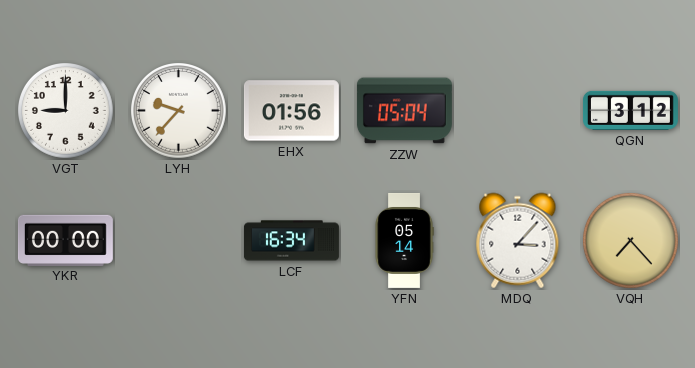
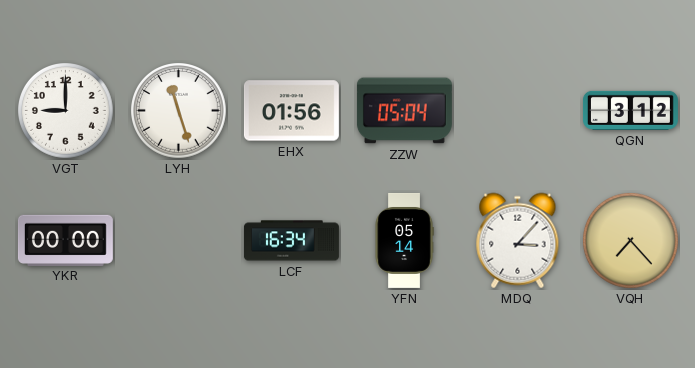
LYH: 9:37 -> 11:27
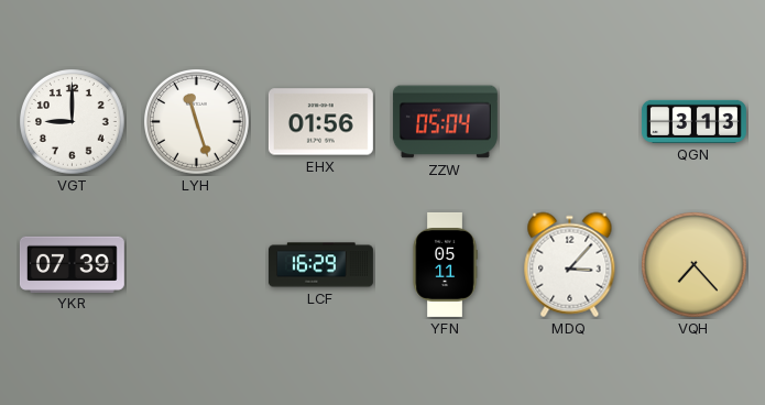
QGN: 3:12 -> 3:13
YKR: 00:00 -> 07:39
LCF: 16:34 -> 16:29
YFN: 05:14 -> 05:11
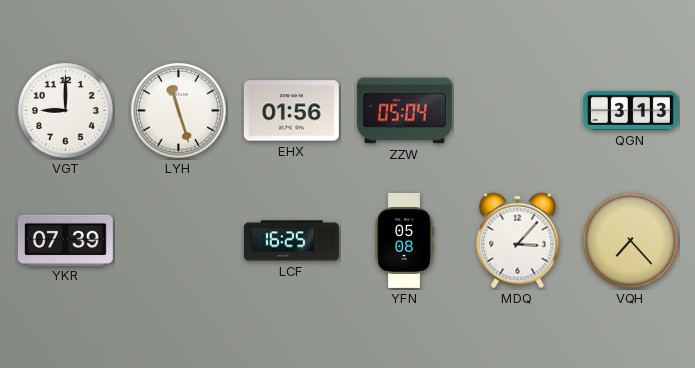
LCF: 16:29 -> 16:25
YFN: 05:11 -> 05:08
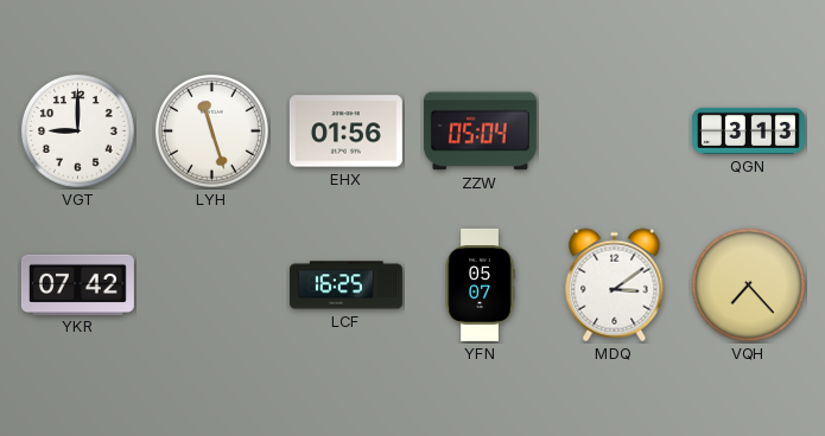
YKR: 07:39 -> 07:42
YFN: 05:08 -> 05:07
MDQ: 3:07 -> 3:09
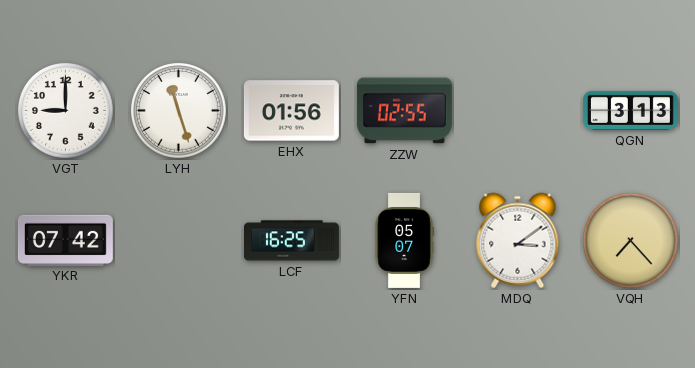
ZZW: 05:04 -> 02:55
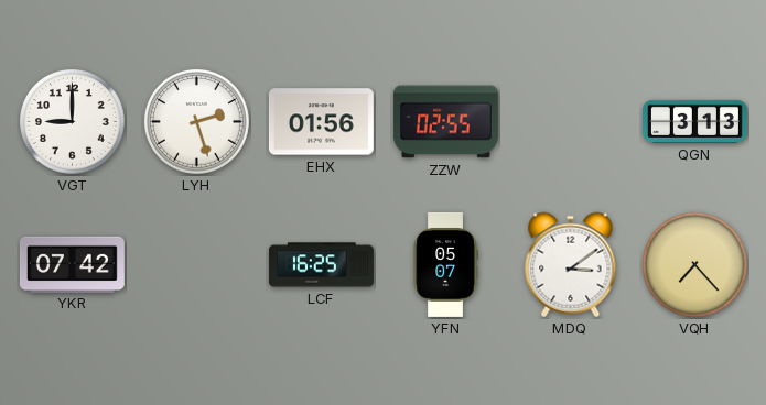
LYH: 11:27 -> 2:27
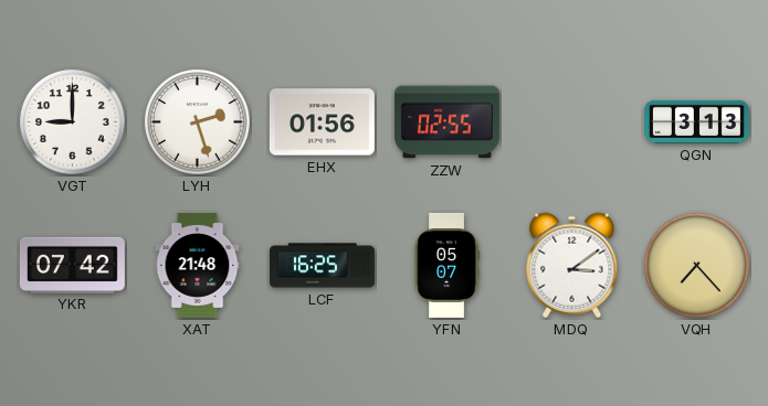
XAT: none -> 21:48
